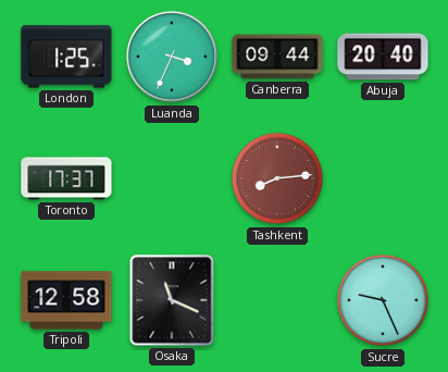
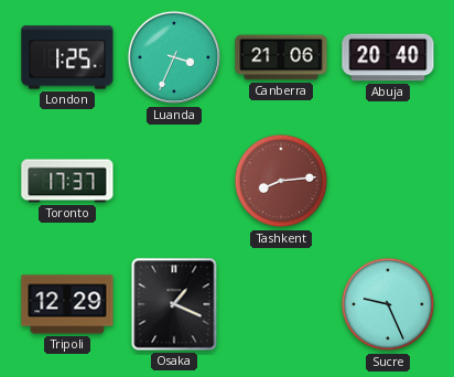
Canberra: 09:44 -> 21:06
Tripoli: 12:58 -> 12:29
Osaka: 11:19 -> 1:19
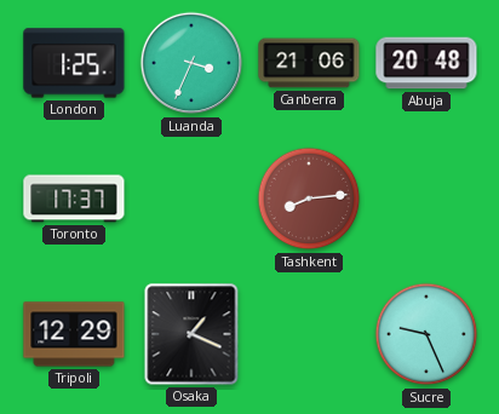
Abuja: 20:40 -> 20:48
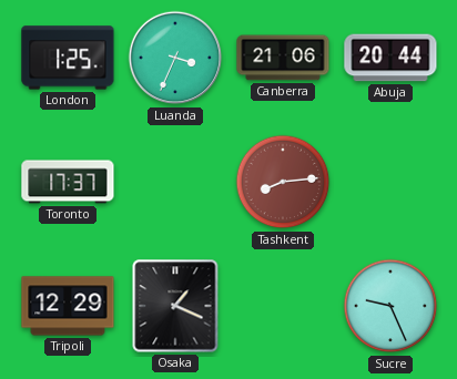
Abuja: 20:48 -> 20:44
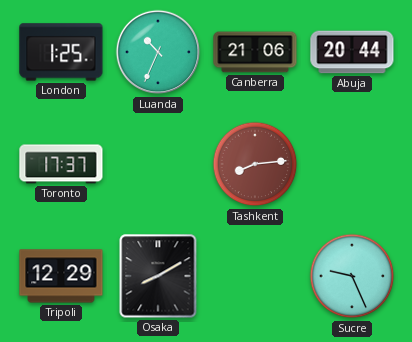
Luanda: 3:34 -> 10:34
Osaka: 1:19 -> 8:10
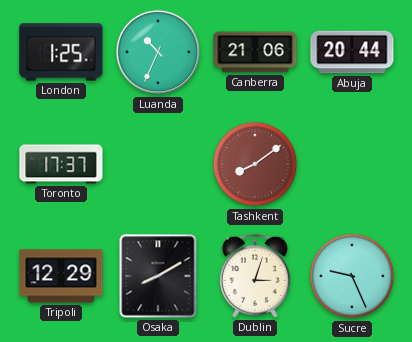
Tashkent: 8:14 -> 8:09
Dublin: none -> 3:03
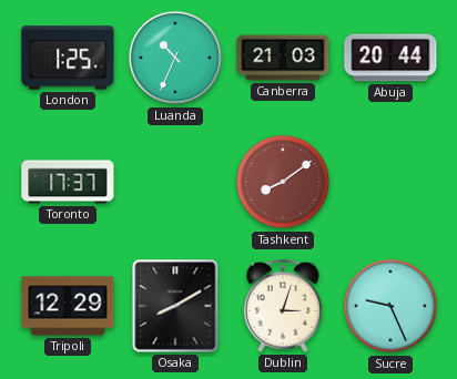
Canberra: 21:06 -> 21:03
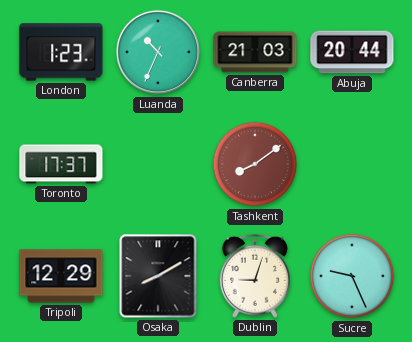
London: 1:25 -> 1:23
Dublin: 3:03 -> 9:03
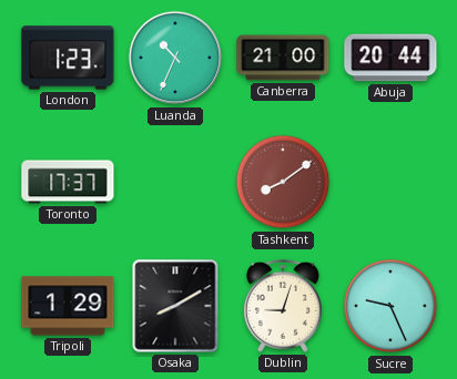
Canberra: 21:03 -> 21:00
Tripoli: 12:29 -> 1:29
